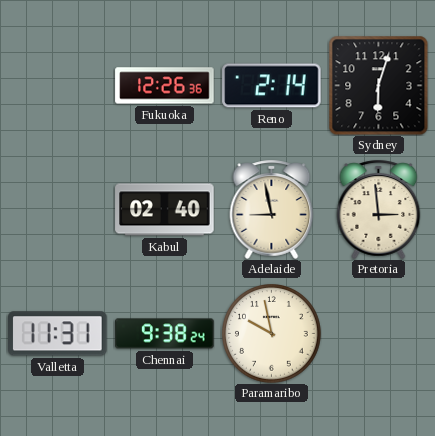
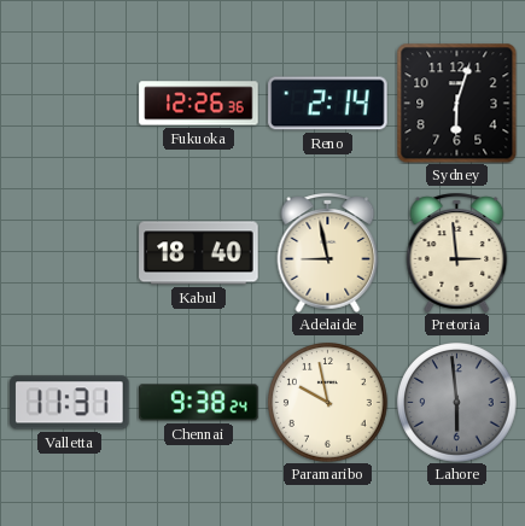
Kabul: 02:40 -> 18:40
Lahore: none -> 5:59
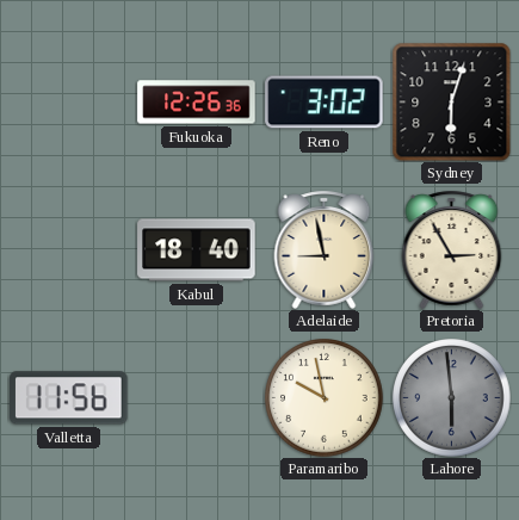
Reno: 2:14 -> 3:02
Pretoria: 2:59 -> 2:55
Valletta: 11:31 -> 11:56
Chennai: 9:38 -> none
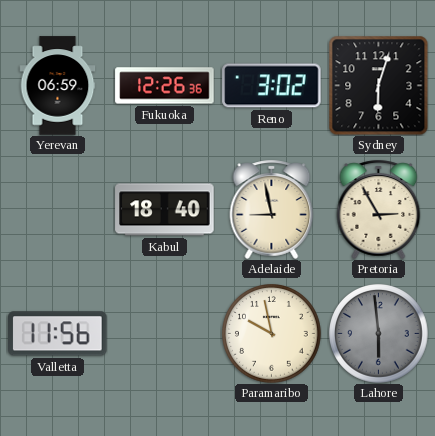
Yerevan: none -> 06:59
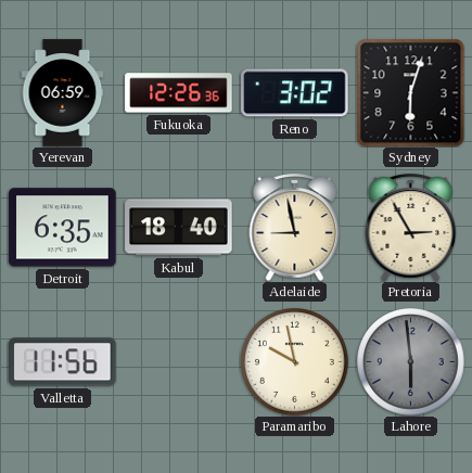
Detroit: none -> 6:35
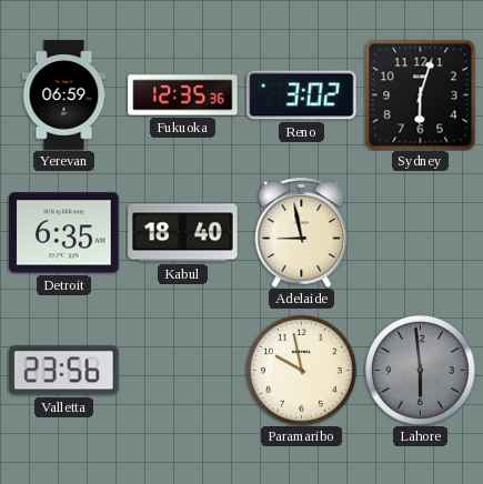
Fukuoka: 12:26 -> 12:35
Pretoria: 2:55 -> none
Valletta: 11:56 -> 23:56
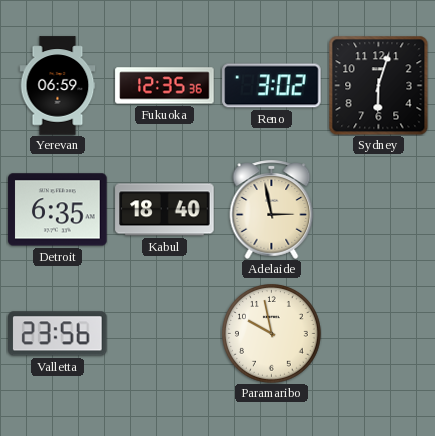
Adelaide: 8:58 -> 2:58
Lahore: 5:59 -> none
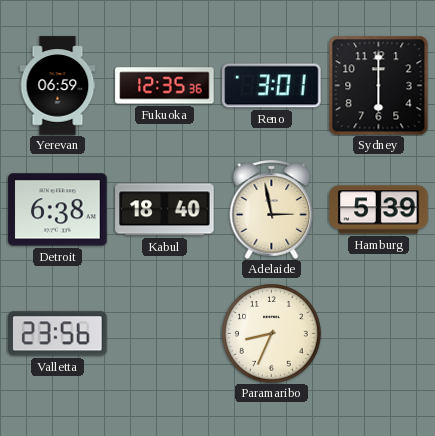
Reno: 3:02 -> 3:01
Sydney: 6:03 -> 6:00
Detroit: 6:35 -> 6:38
Hamburg: none -> 5:39
Paramaribo: 9:58 -> 8:34
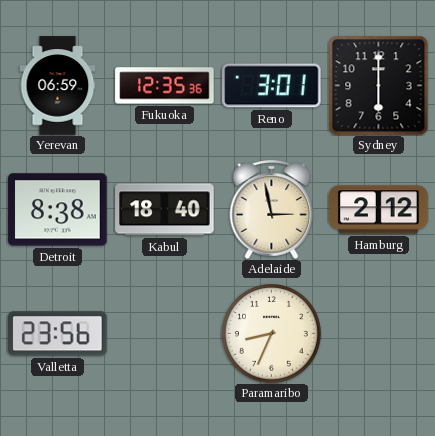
Detroit: 6:38 -> 8:38
Hamburg: 5:39 -> 2:12
